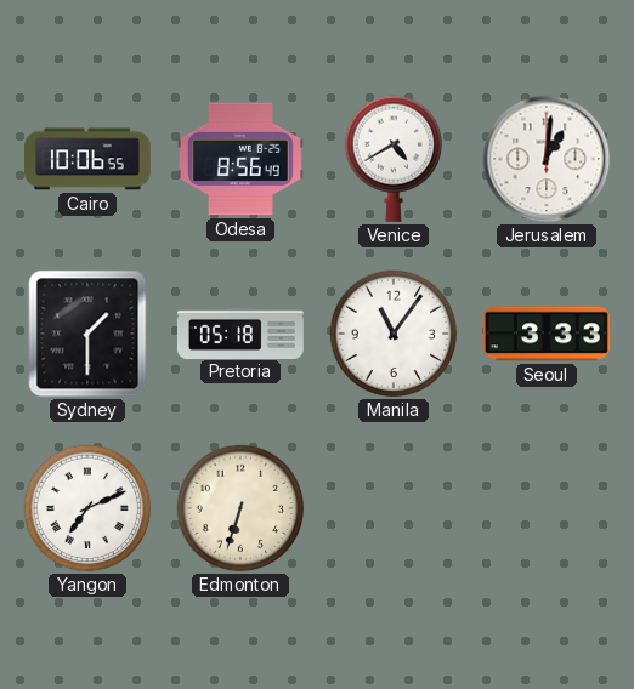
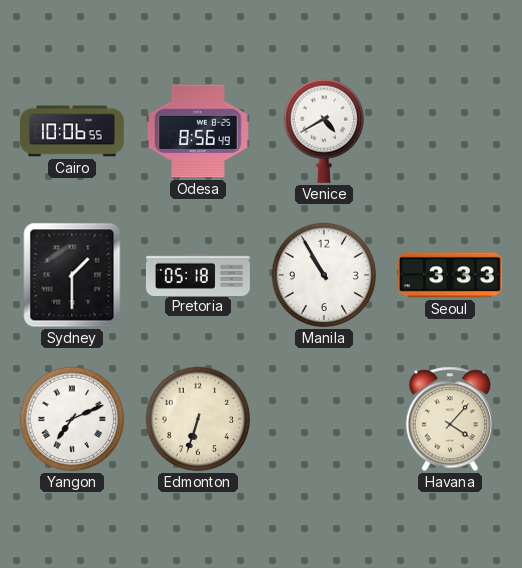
Jerusalem: 1:01 -> none
Manila: 11:06 -> 10:55
Havana: none -> 4:07
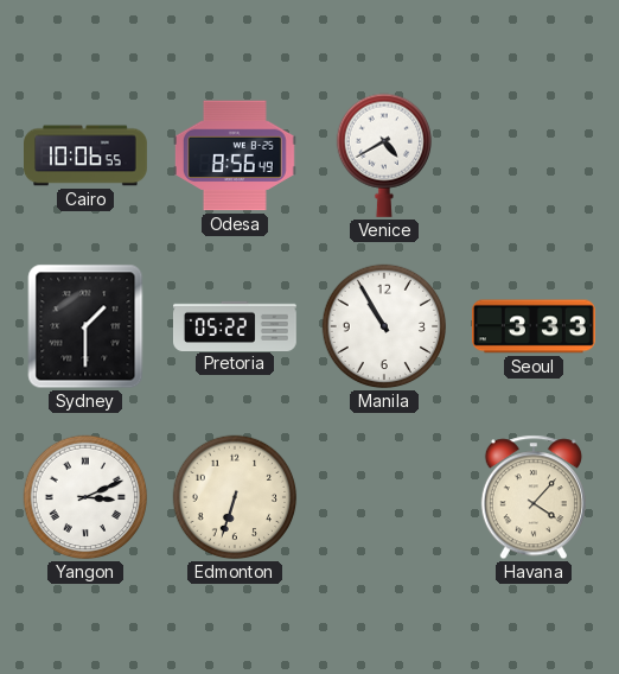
Pretoria: 05:18 -> 05:22
Yangon: 7:11 -> 3:11
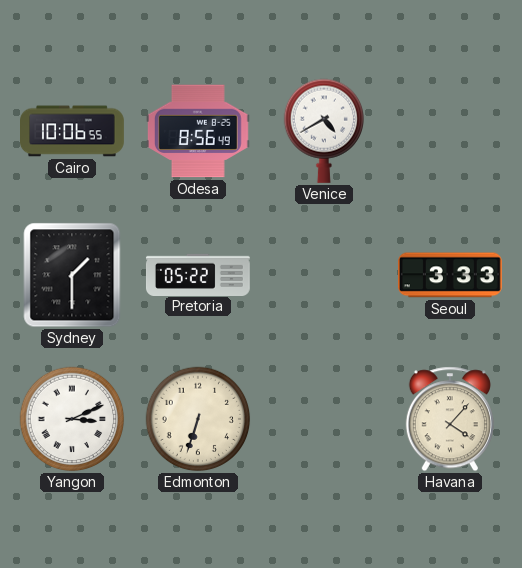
Manila: 10:55 -> none
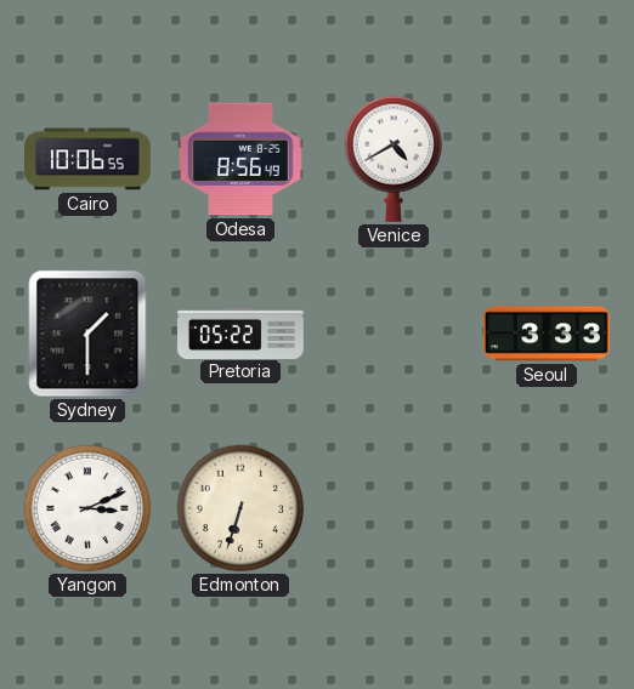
Havana: 4:07 -> none
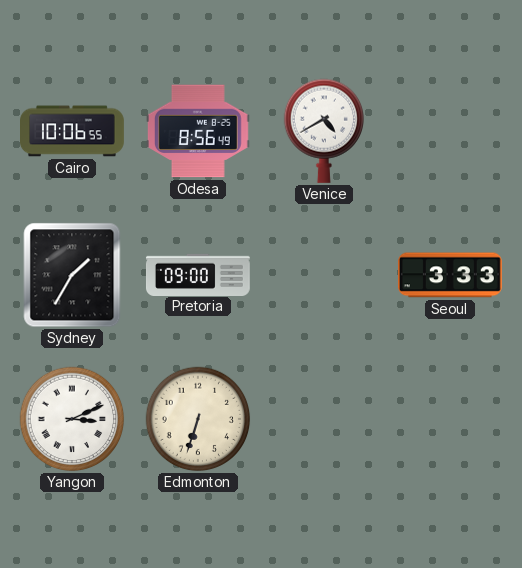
Sydney: 1:30 -> 1:35
Pretoria: 05:22 -> 09:00
